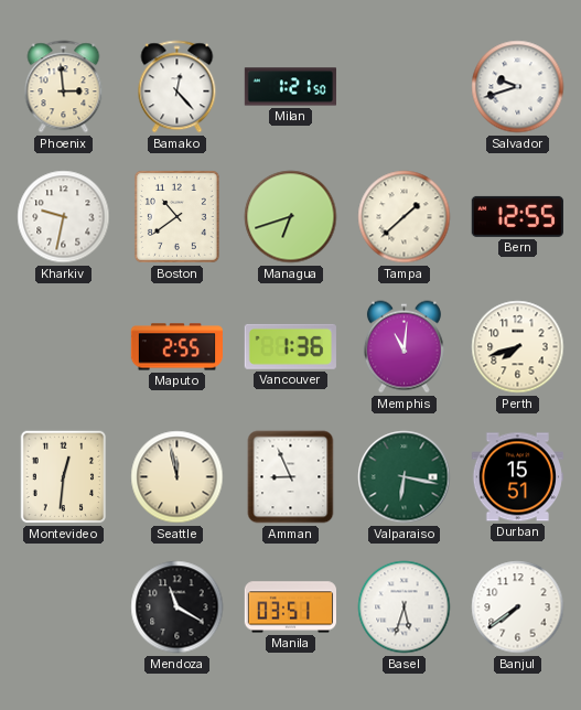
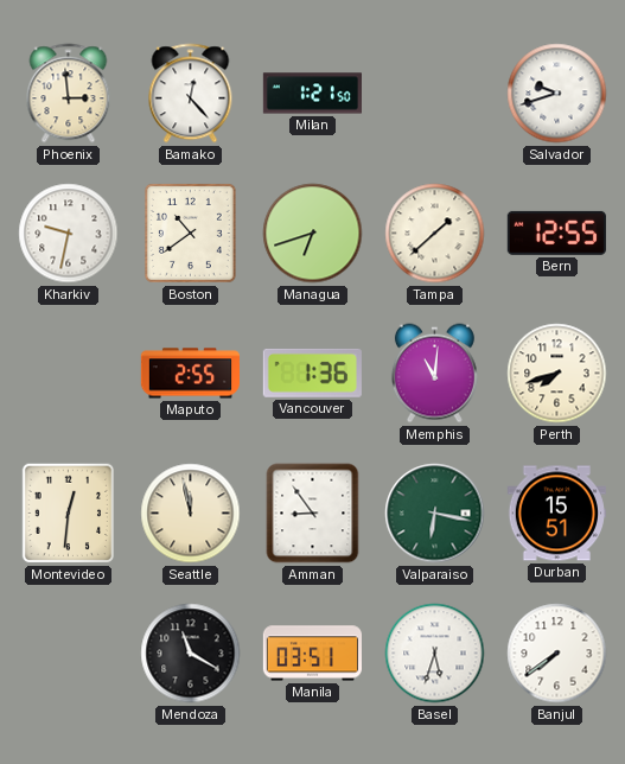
Amman: 8:56 -> 8:54
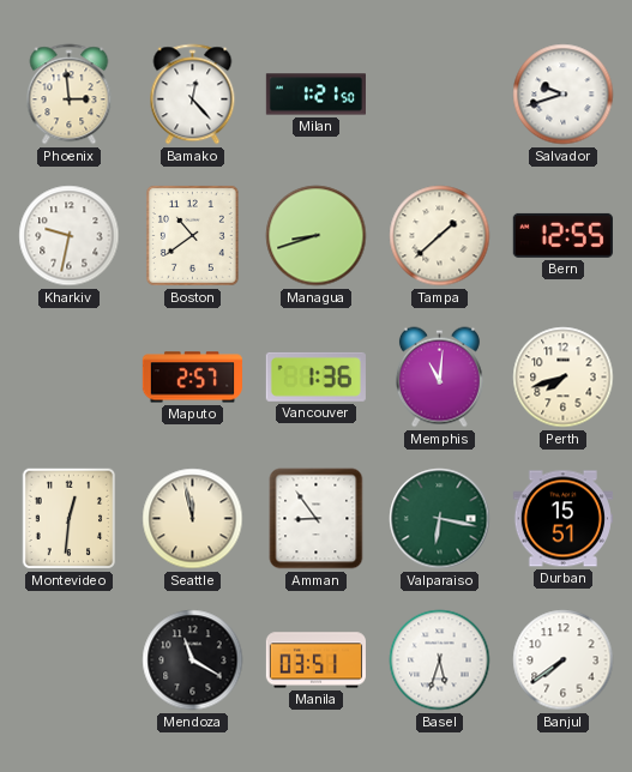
Managua: 6:42 -> 8:42
Maputo: 2:55 -> 2:57
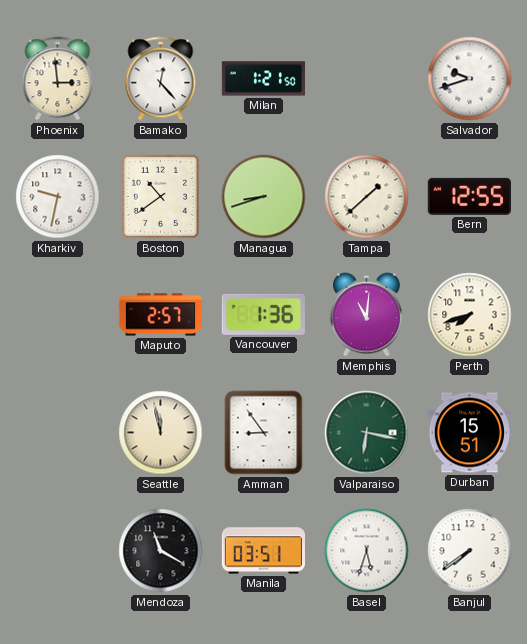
Montevideo: 12:31 -> none
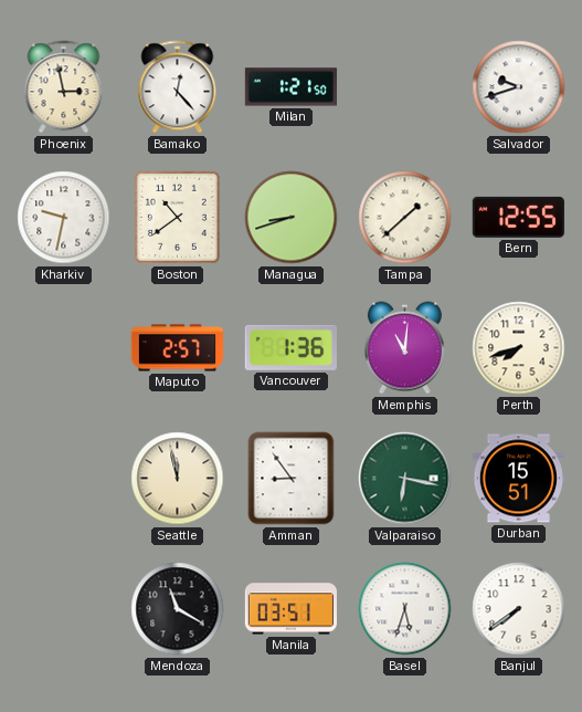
Phoenix: 2:59 -> 2:58
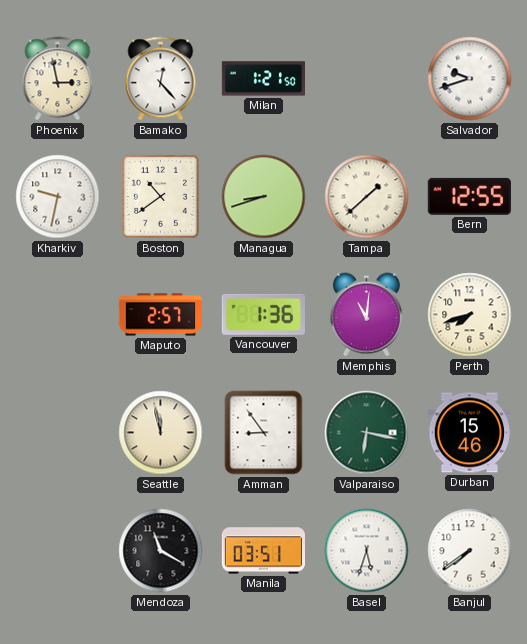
Durban: 15:51 -> 15:46
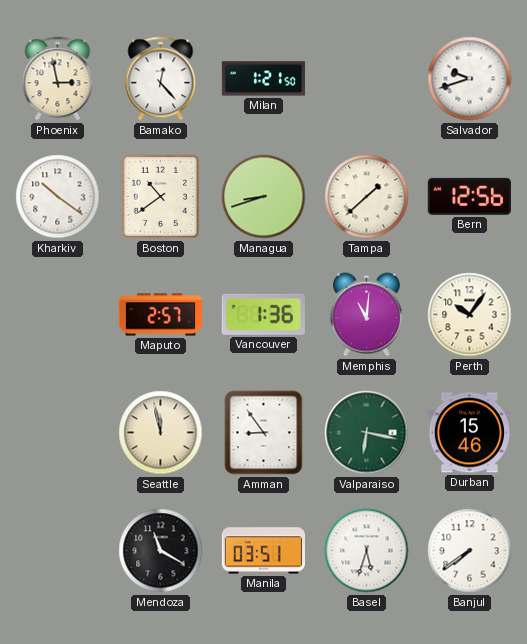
Kharkiv: 9:32 -> 10:21
Bern: 12:55 -> 12:56
Perth: 7:42 -> 10:06
